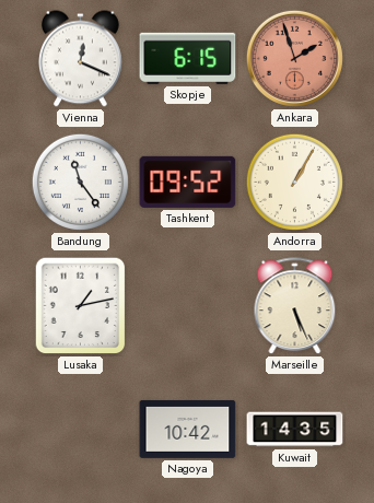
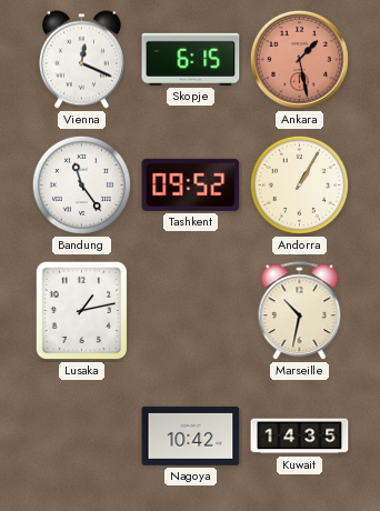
Ankara: 1:57 -> 1:28
Marseille: 5:26 -> 10:32
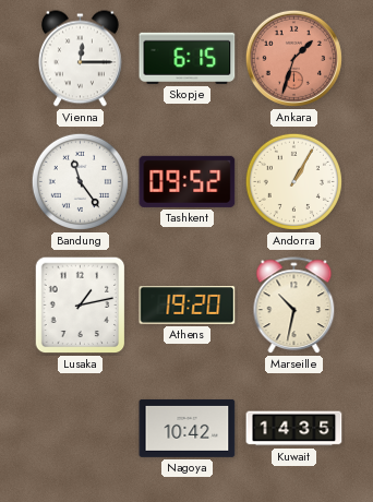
Vienna: 12:19 -> 12:15
Ankara: 1:28 -> 1:33
Athens: none -> 19:20
